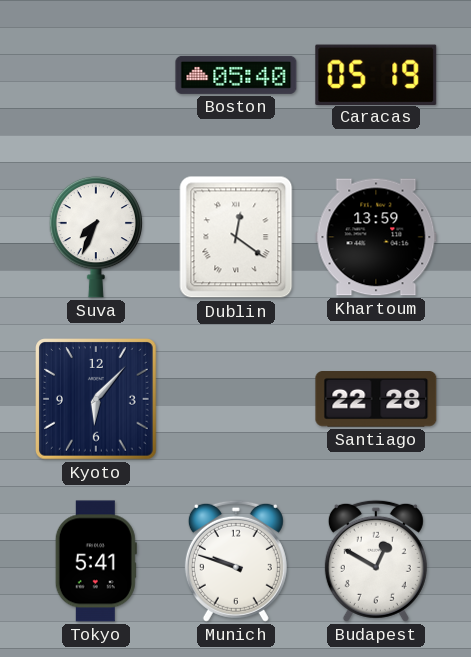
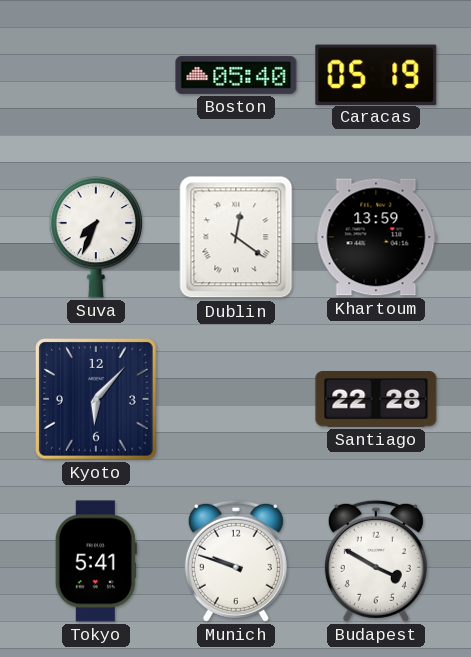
Budapest: 12:50 -> 3:50
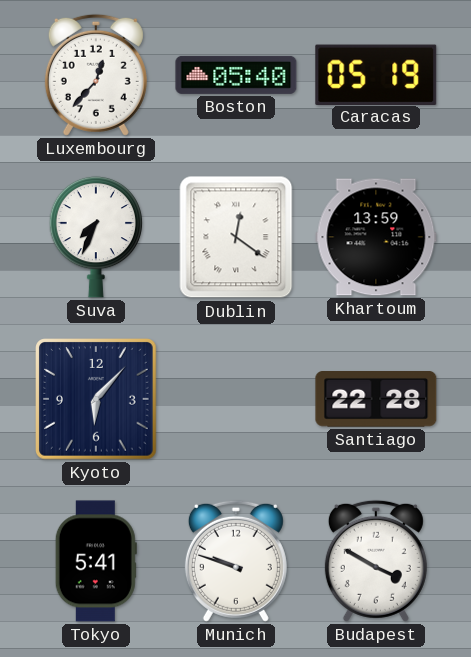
Luxembourg: none -> 12:37
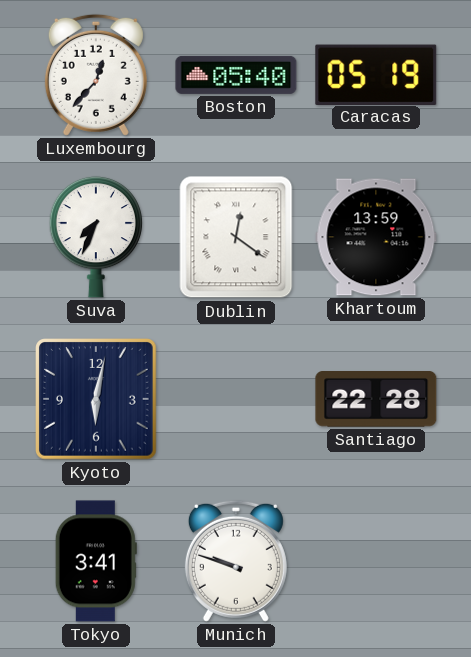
Kyoto: 6:07 -> 6:02
Tokyo: 5:41 -> 3:41
Budapest: 3:50 -> none
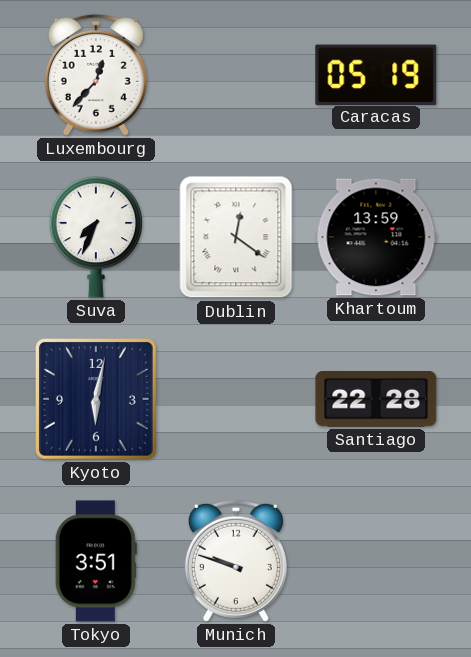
Boston: 05:40 -> none
Tokyo: 3:41 -> 3:51
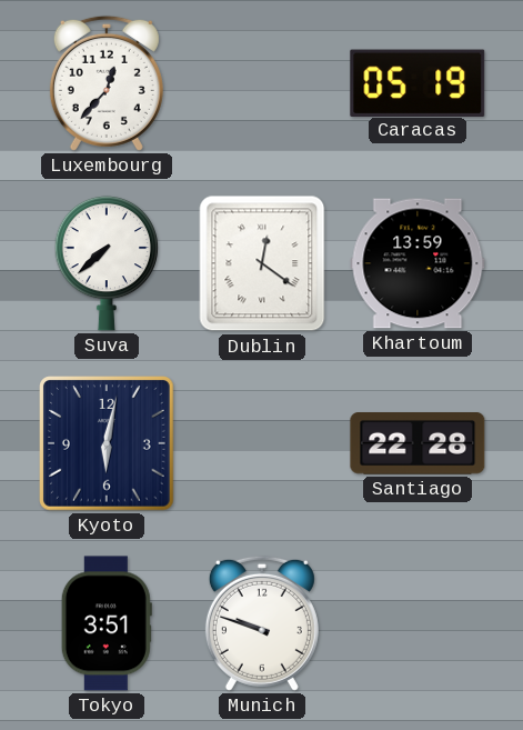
Suva: 7:34 -> 7:38
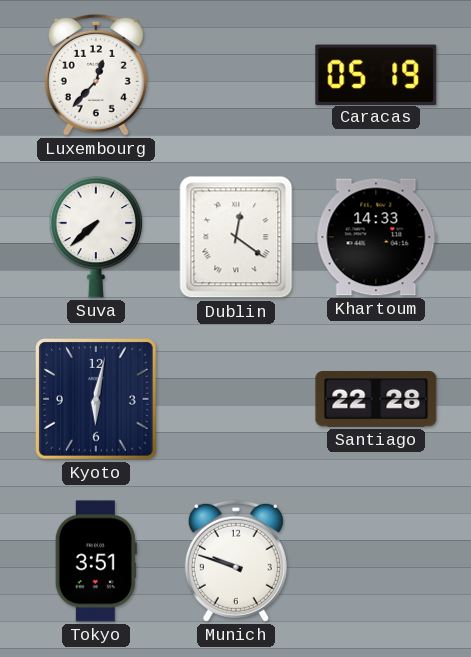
Khartoum: 13:59 -> 14:33
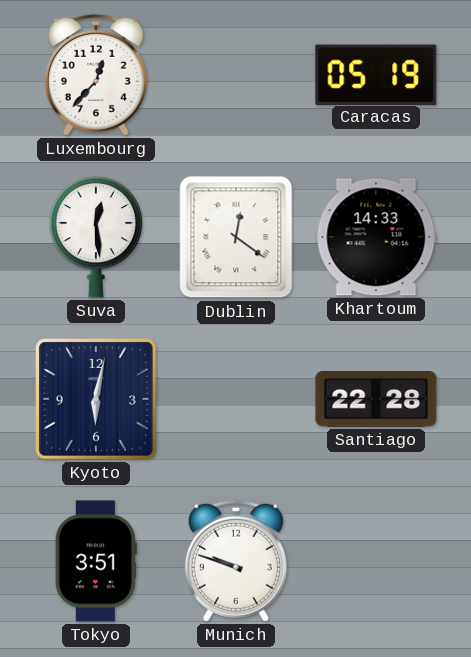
Suva: 7:38 -> 12:29
